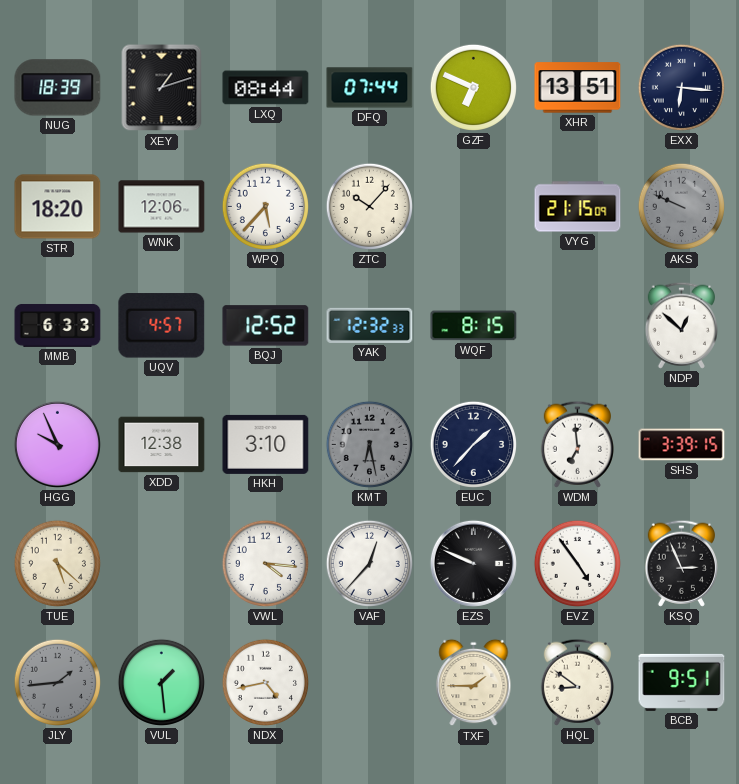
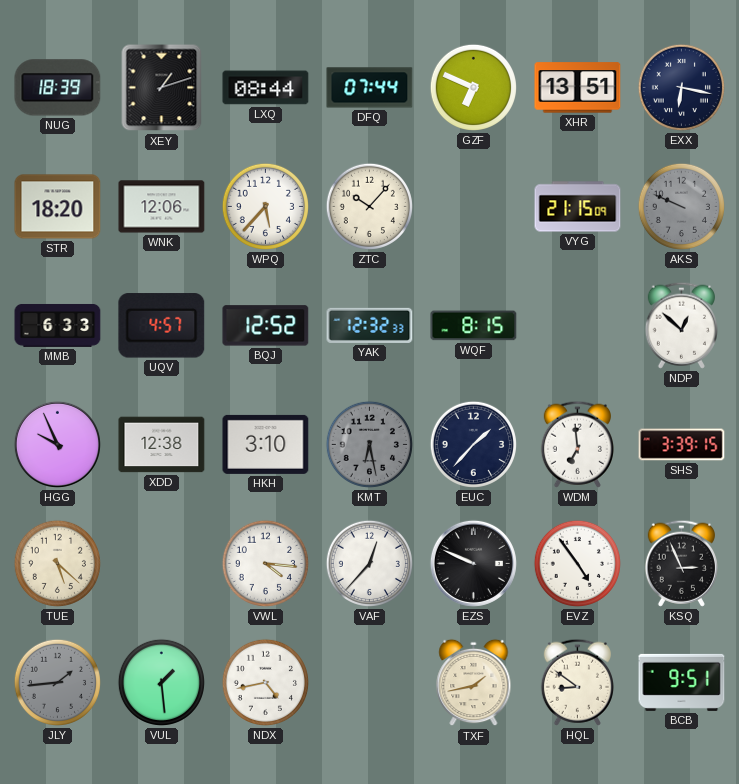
EXX: 6:16 -> 6:17
TXF: 1:45 -> 1:43
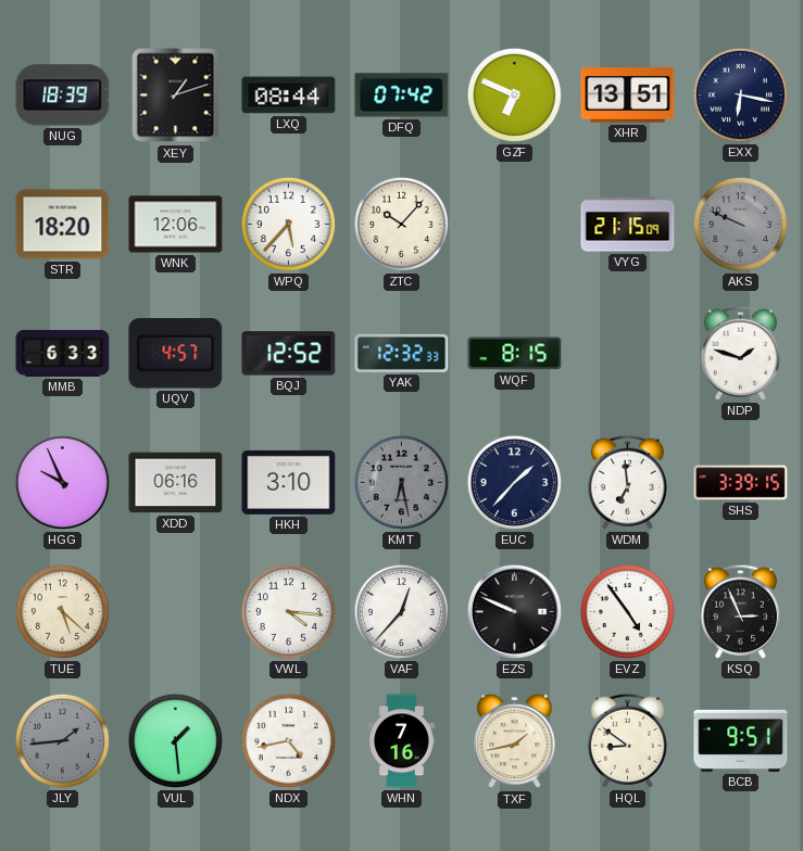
DFQ: 07:44 -> 07:42
NDP: 12:52 -> 1:48
XDD: 12:38 -> 06:16
WHN: none -> 7:16
